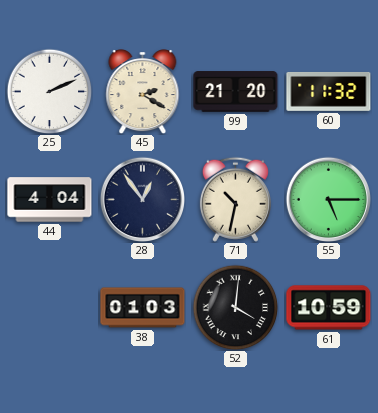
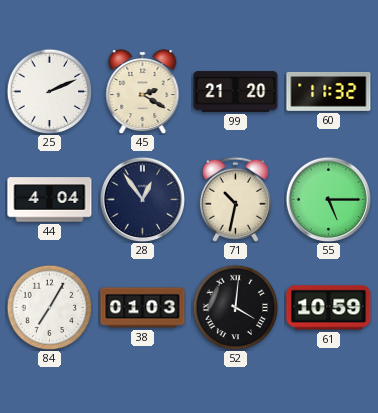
84: none -> 7:05
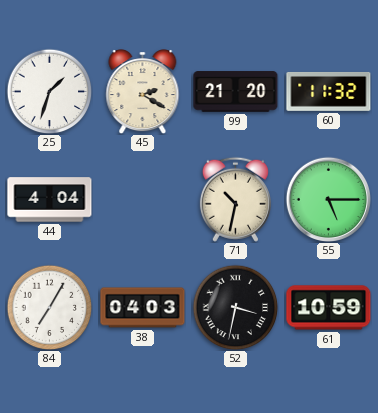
25: 2:11 -> 1:33
28: 12:54 -> none
38: 01:03 -> 04:03
52: 4:01 -> 3:32
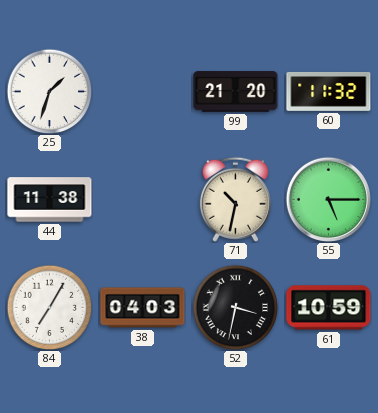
45: 2:20 -> none
44: 4:04 -> 11:38
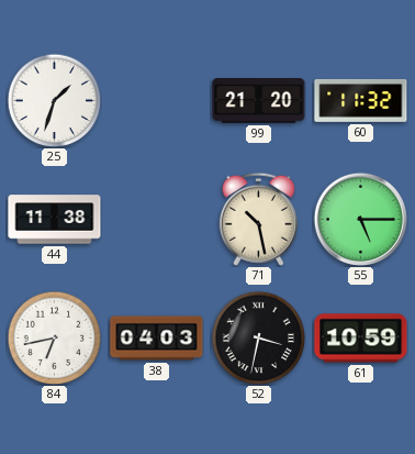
71: 10:32 -> 10:28
84: 7:05 -> 6:43
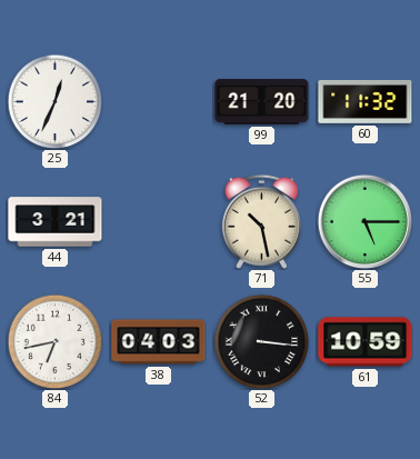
25: 1:33 -> 12:34
44: 11:38 -> 3:21
52: 3:32 -> 3:16
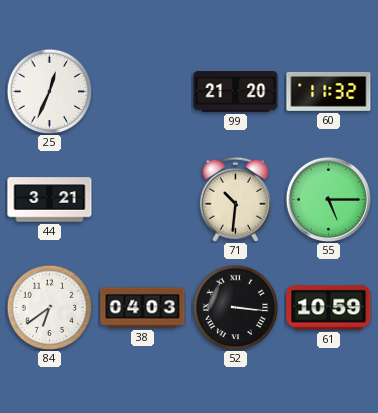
71: 10:28 -> 10:31
84: 6:43 -> 6:39
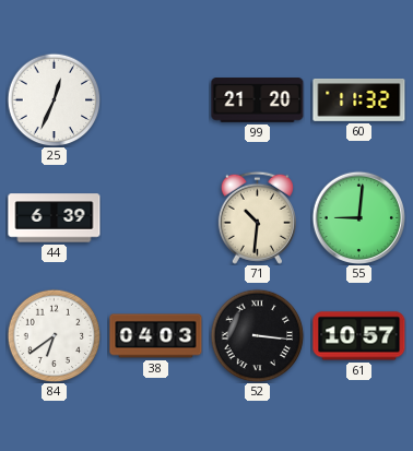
44: 3:21 -> 6:39
55: 5:15 -> 9:01
61: 10:59 -> 10:57
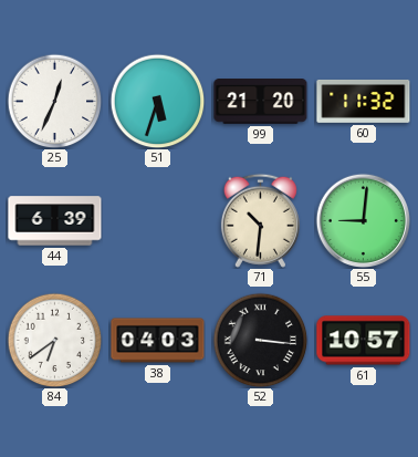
51: none -> 5:33
